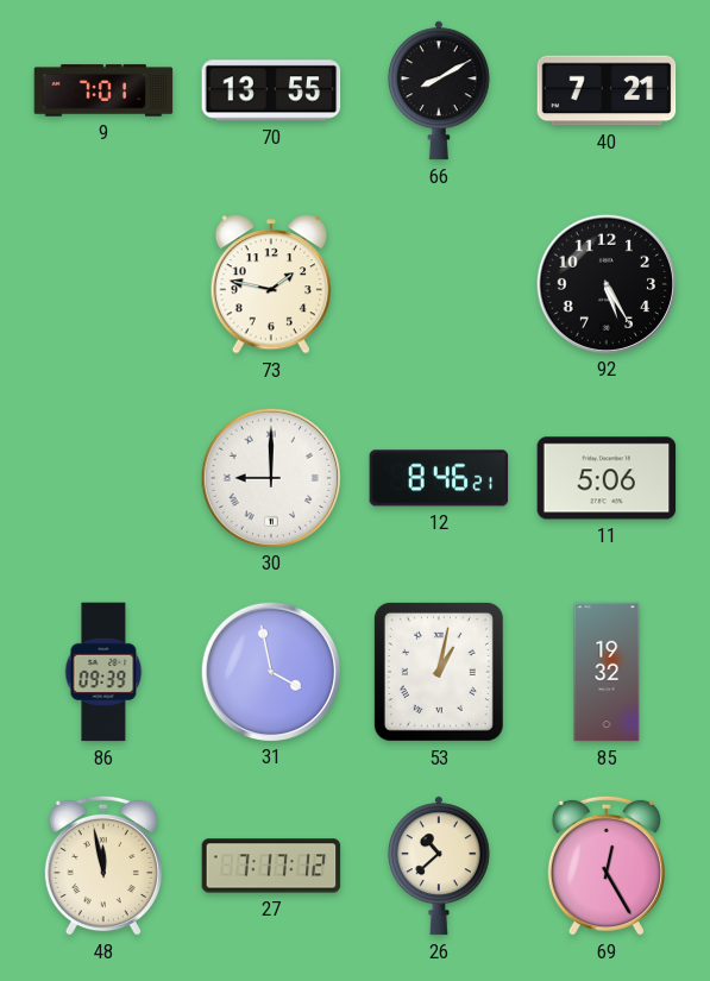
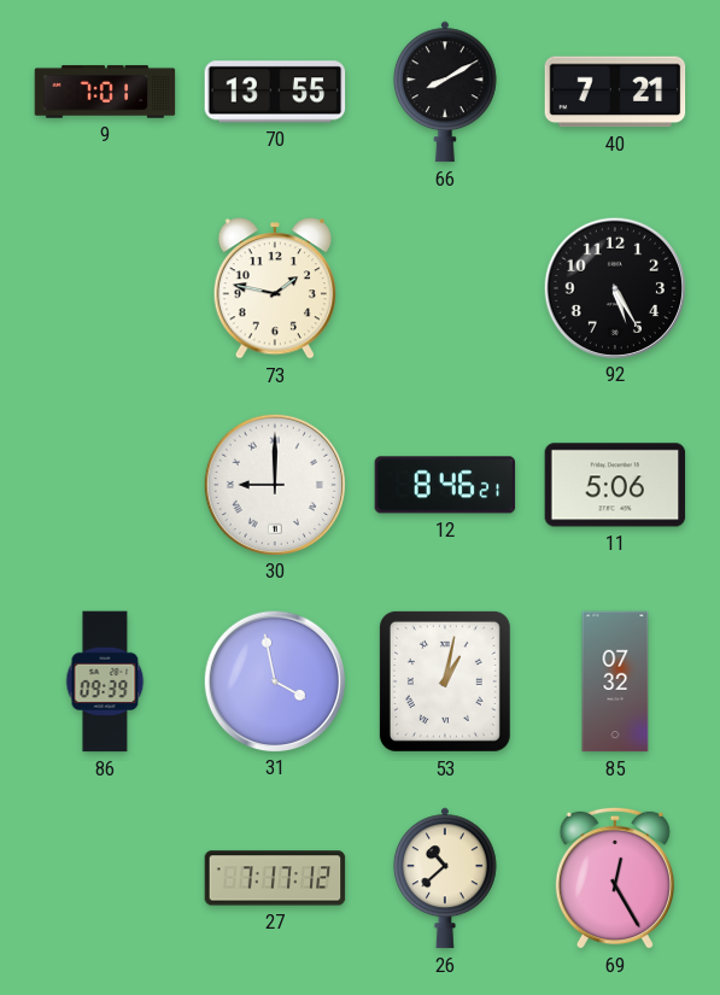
85: 19:32 -> 07:32
48: 11:58 -> none
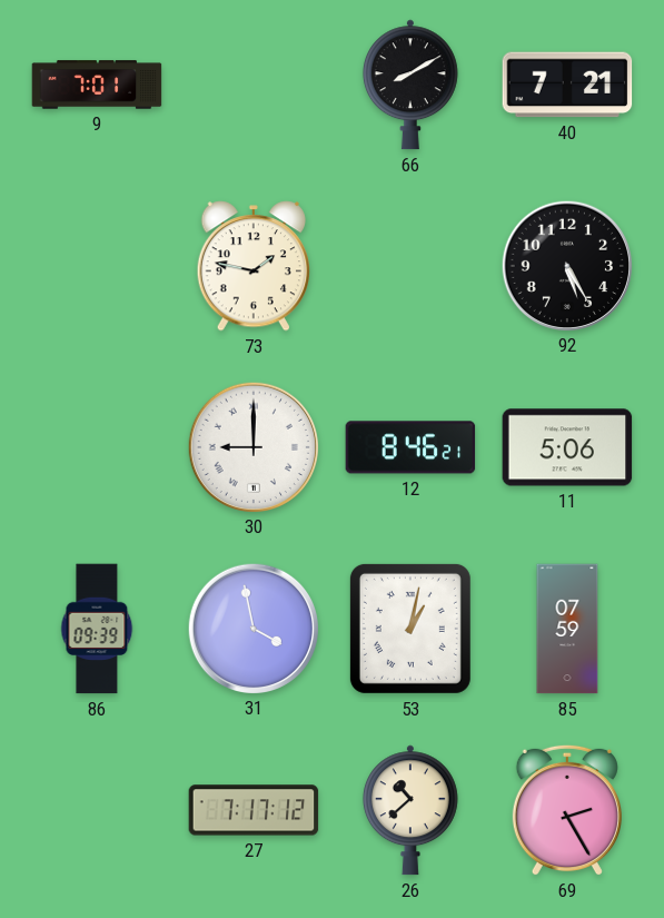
70: 13:55 -> none
85: 07:32 -> 07:59
69: 12:25 -> 2:25
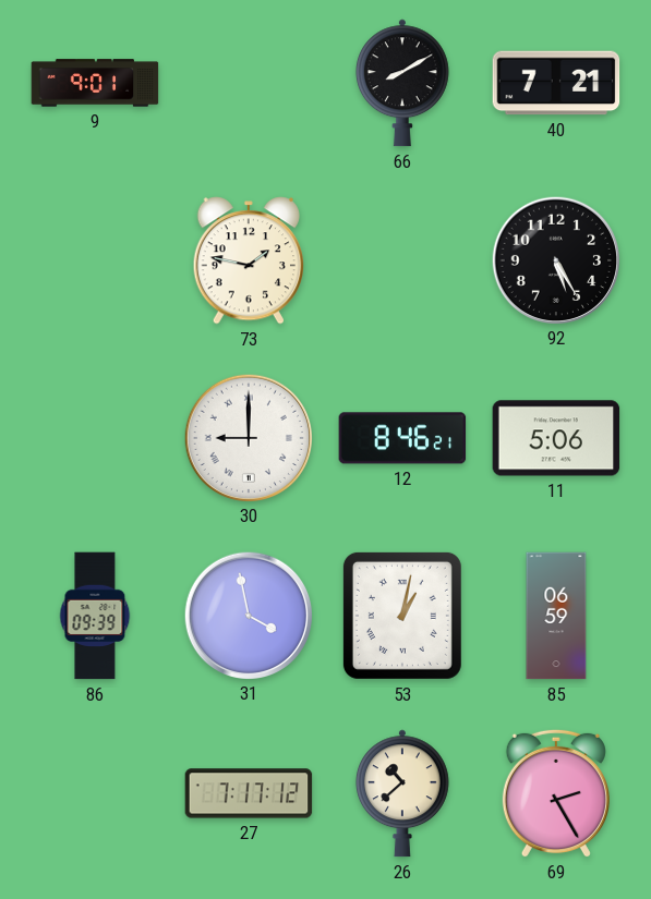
9: 7:01 -> 9:01
85: 07:59 -> 06:59
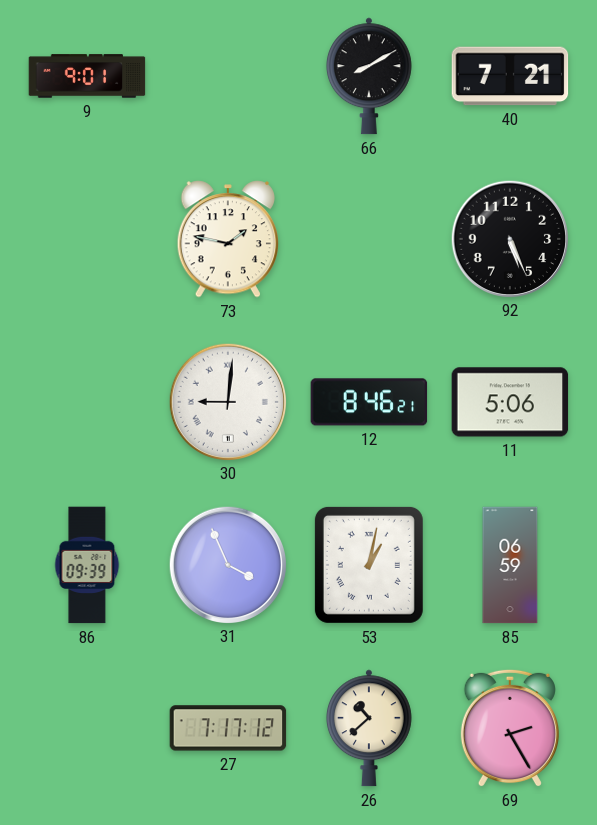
92: 5:25 -> 5:26
30: 9:00 -> 9:01
31: 3:58 -> 3:56
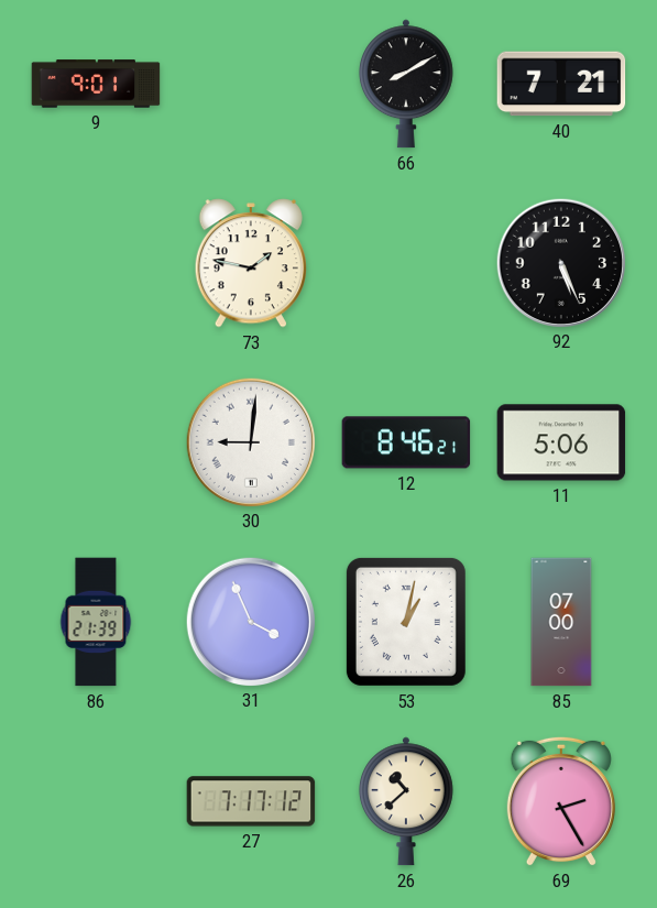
86: 09:39 -> 21:39
85: 06:59 -> 07:00
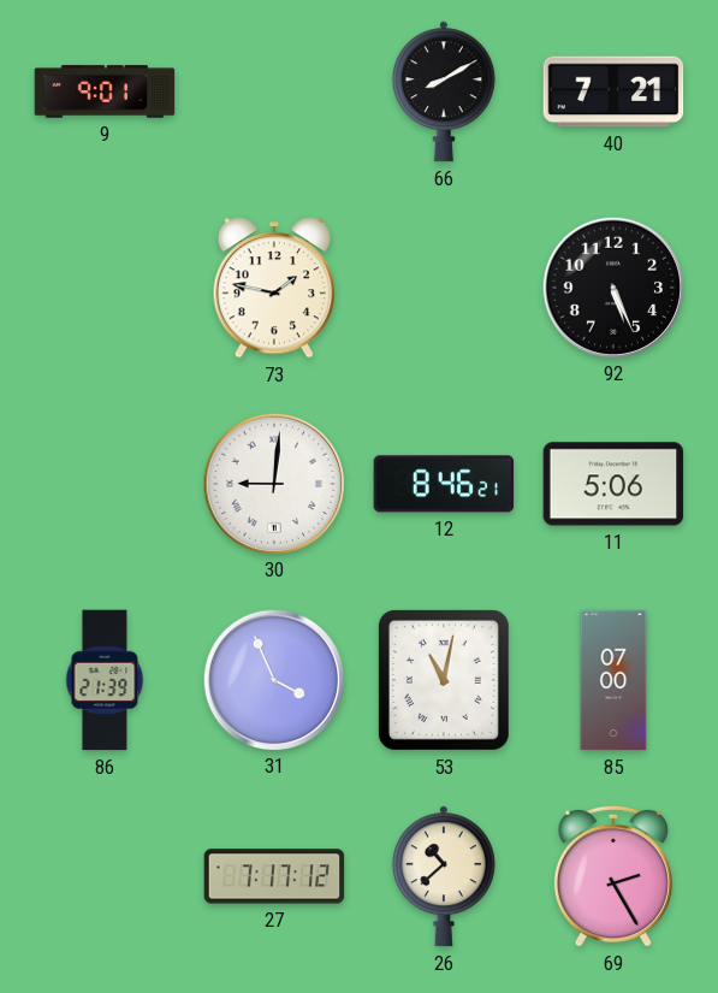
53: 1:02 -> 11:02
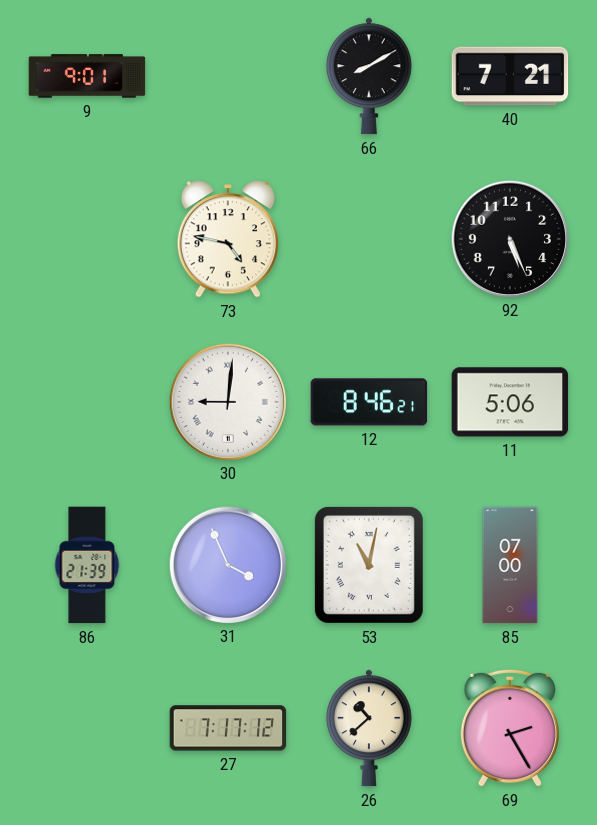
73: 1:47 -> 4:47
